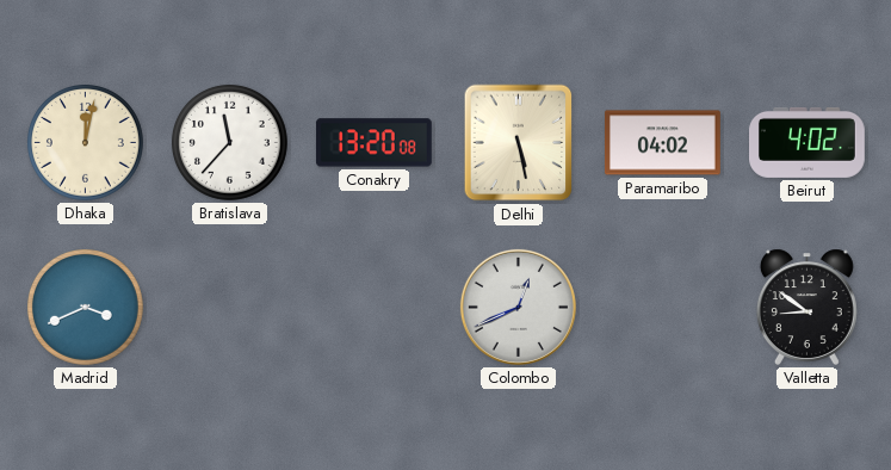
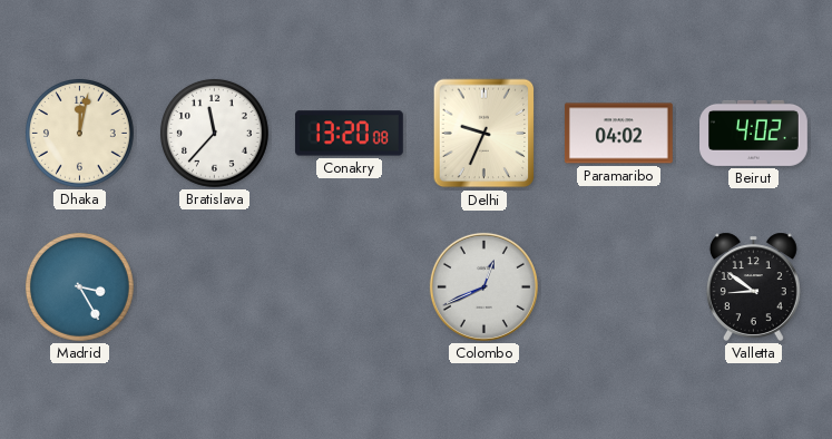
Delhi: 5:28 -> 9:34
Madrid: 3:41 -> 3:25
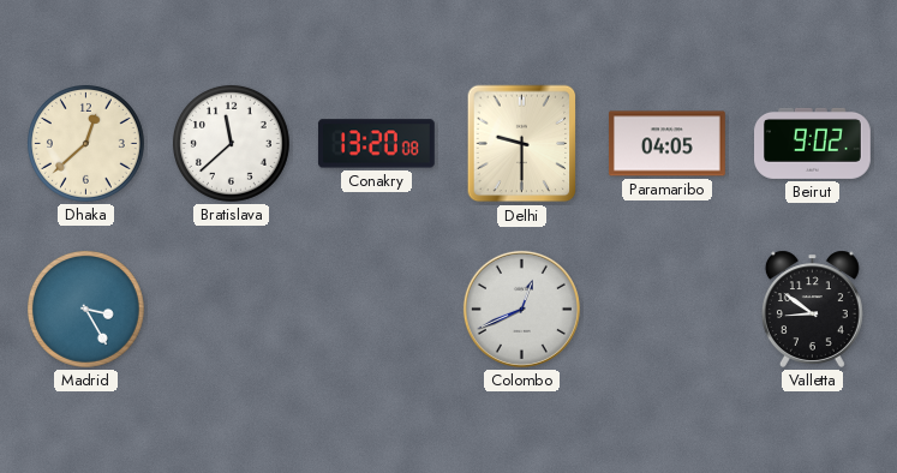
Dhaka: 12:02 -> 12:38
Bratislava: 11:37 -> 11:38
Delhi: 9:34 -> 9:30
Paramaribo: 04:02 -> 04:05
Beirut: 4:02 -> 9:02
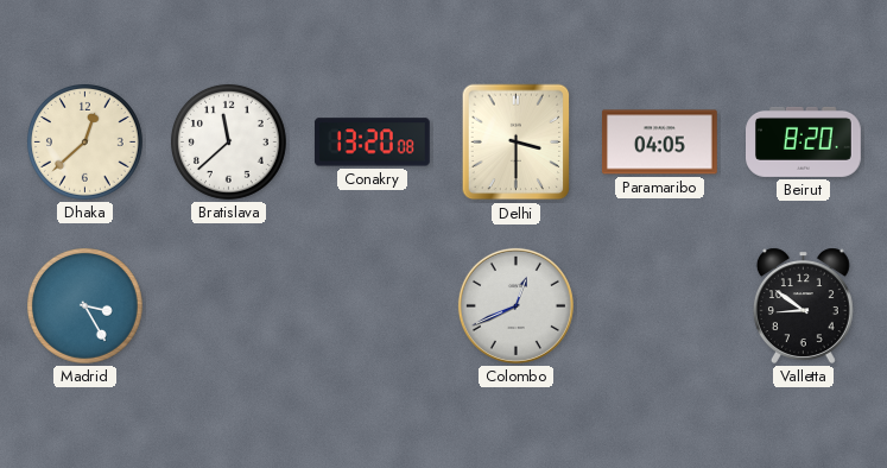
Delhi: 9:30 -> 3:30
Beirut: 9:02 -> 8:20
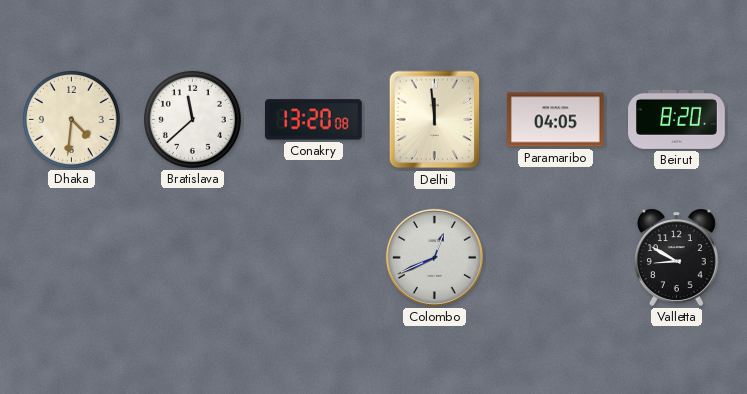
Dhaka: 12:38 -> 4:31
Delhi: 3:30 -> 11:59
Madrid: 3:25 -> none
Valletta: 8:51 -> 8:50
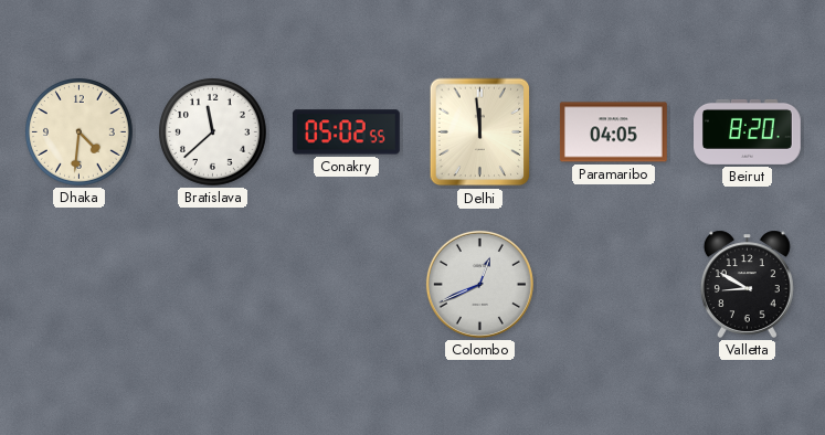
Conakry: 13:20 -> 05:02
